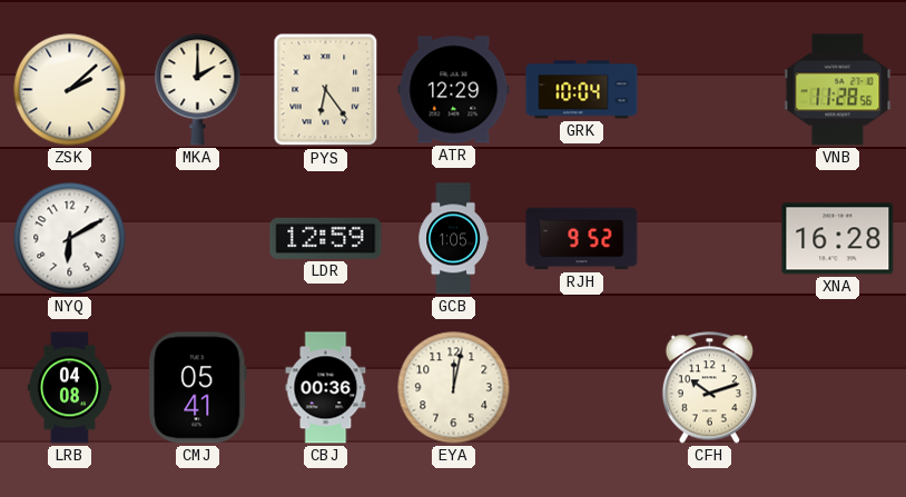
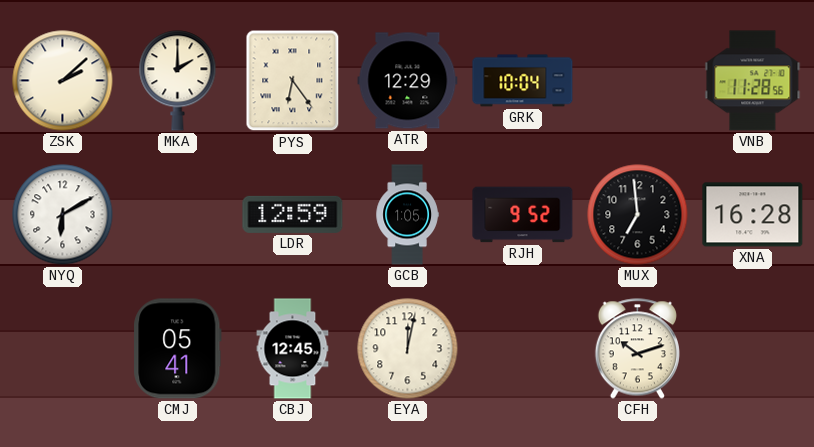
MUX: none -> 6:59
LRB: 04:08 -> none
CBJ: 00:36 -> 12:45
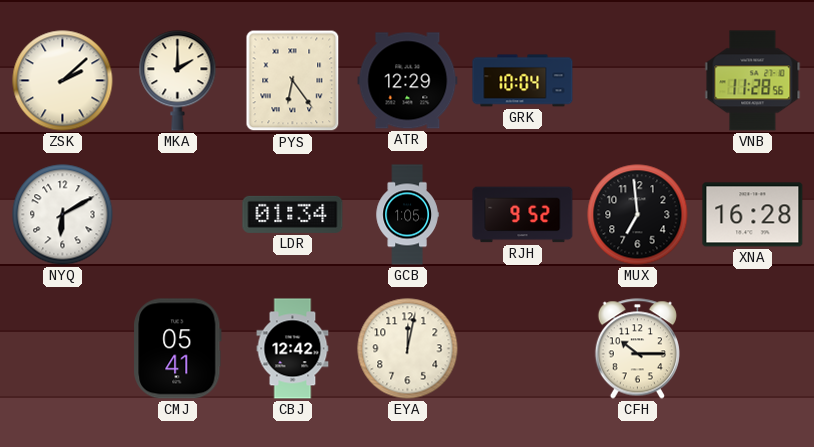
LDR: 12:59 -> 01:34
CBJ: 12:45 -> 12:42
CFH: 10:12 -> 10:15
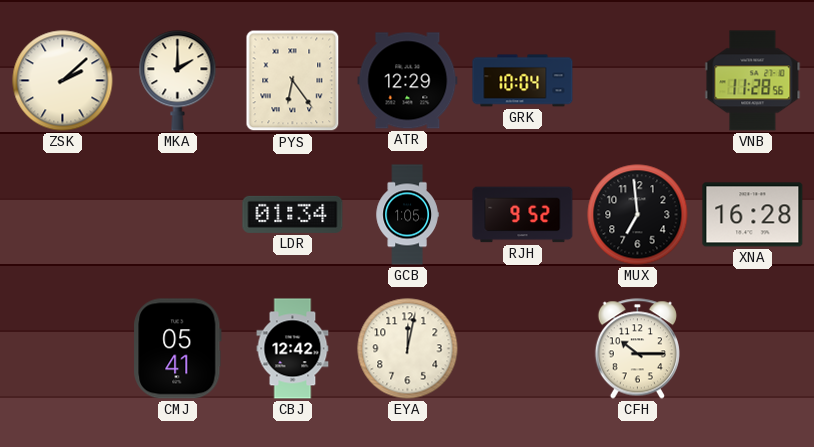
NYQ: 6:10 -> none
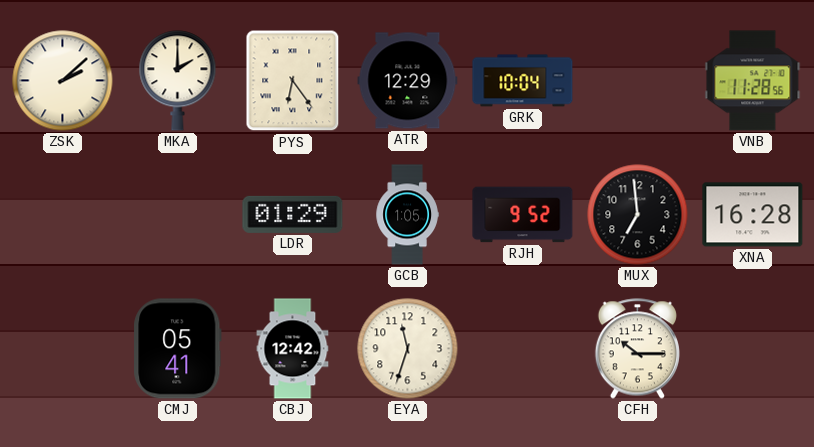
LDR: 01:34 -> 01:29
EYA: 12:02 -> 11:33
